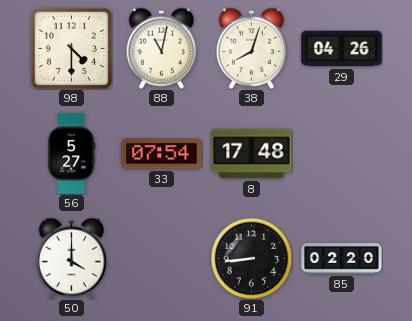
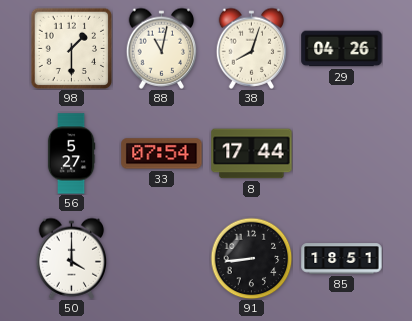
98: 4:30 -> 1:30
8: 17:48 -> 17:44
85: 02:20 -> 18:51
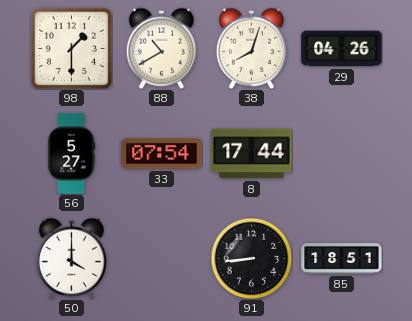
88: 11:02 -> 10:40
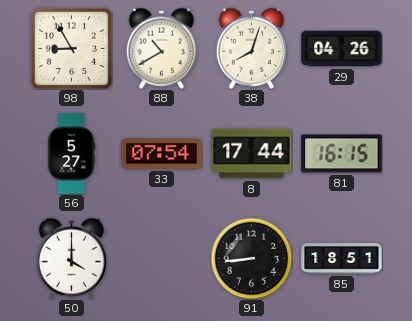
98: 1:30 -> 8:55
81: none -> 16:15
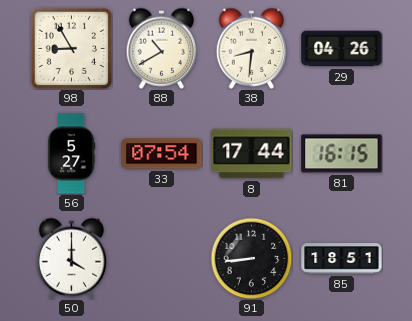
38: 8:03 -> 8:31
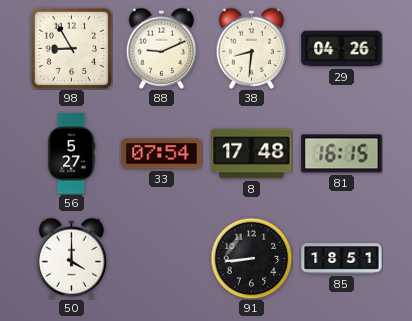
88: 10:40 -> 9:11
8: 17:44 -> 17:48
